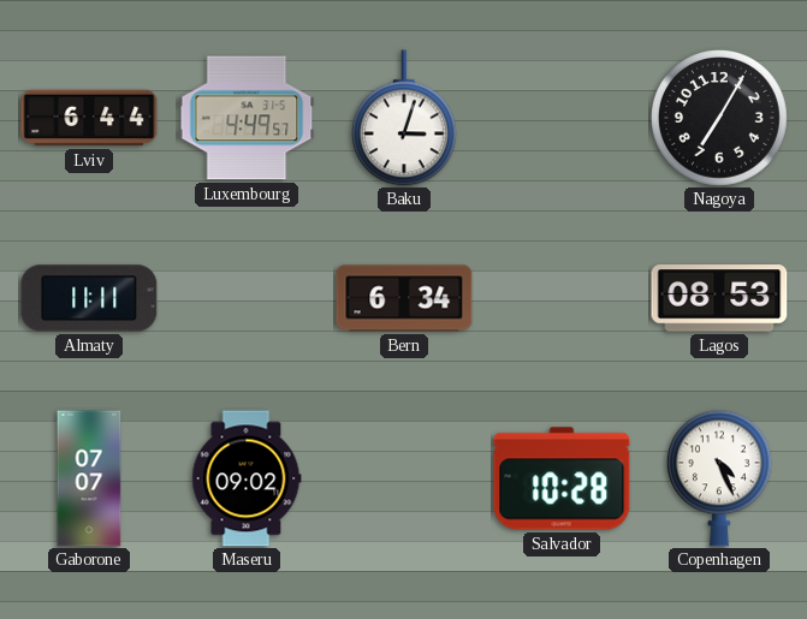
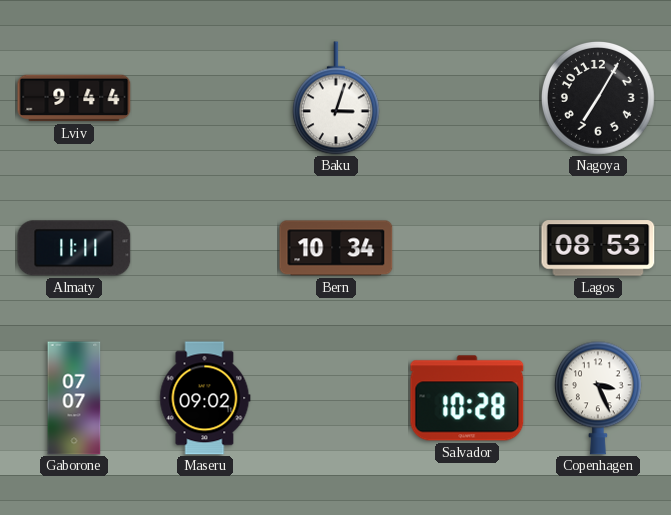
Lviv: 6:44 -> 9:44
Luxembourg: 4:49 -> none
Bern: 6:34 -> 10:34
Copenhagen: 4:26 -> 3:26
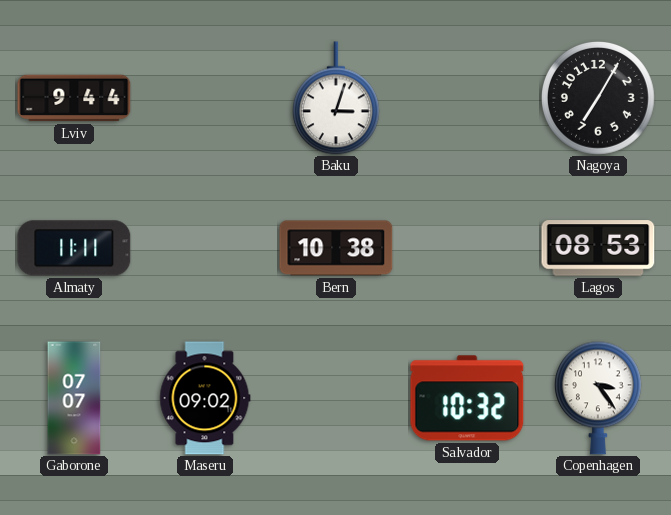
Bern: 10:34 -> 10:38
Salvador: 10:28 -> 10:32
Copenhagen: 3:26 -> 3:24
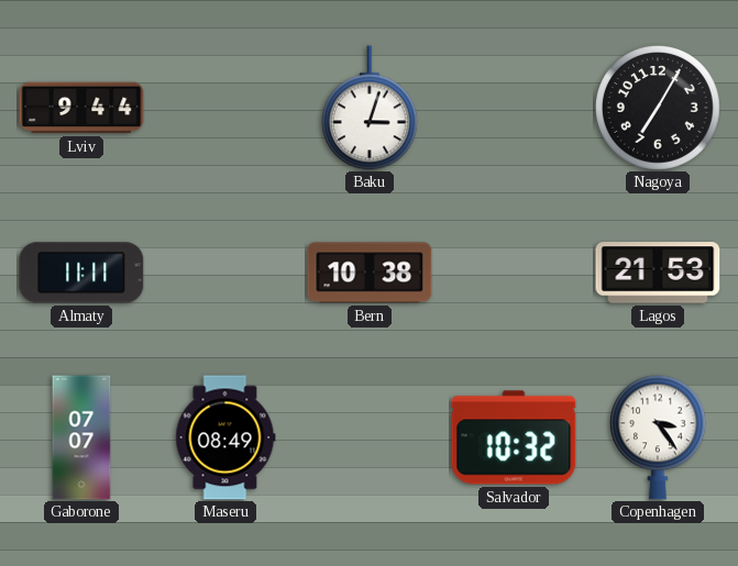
Lagos: 08:53 -> 21:53
Maseru: 09:02 -> 08:49
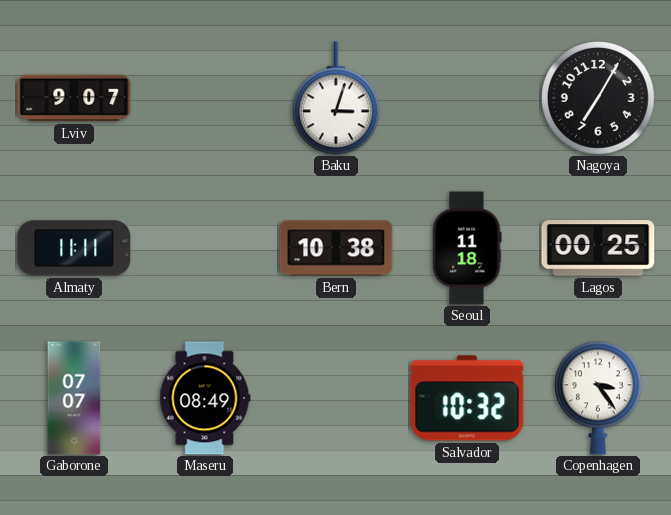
Lviv: 9:44 -> 9:07
Seoul: none -> 11:18
Lagos: 21:53 -> 00:25
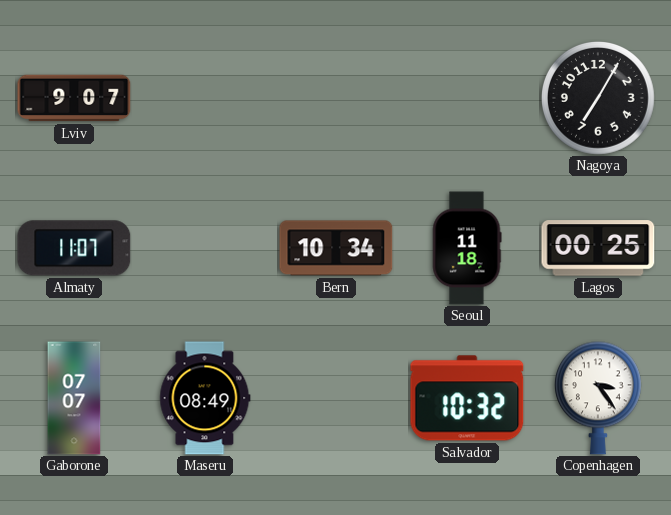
Baku: 3:03 -> none
Almaty: 11:11 -> 11:07
Bern: 10:38 -> 10:34
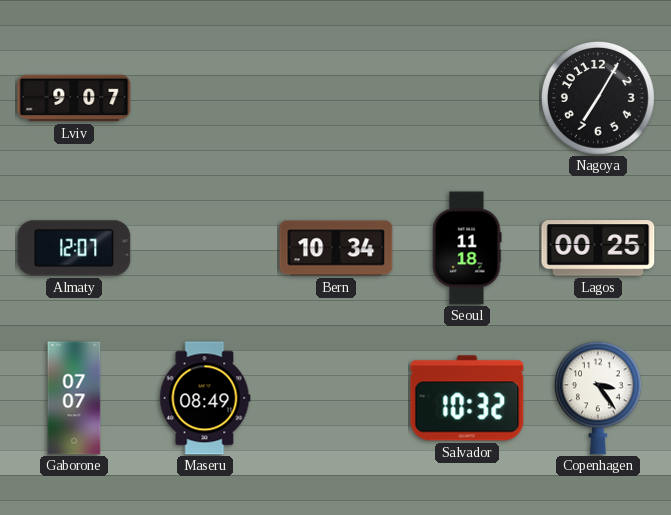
Almaty: 11:07 -> 12:07
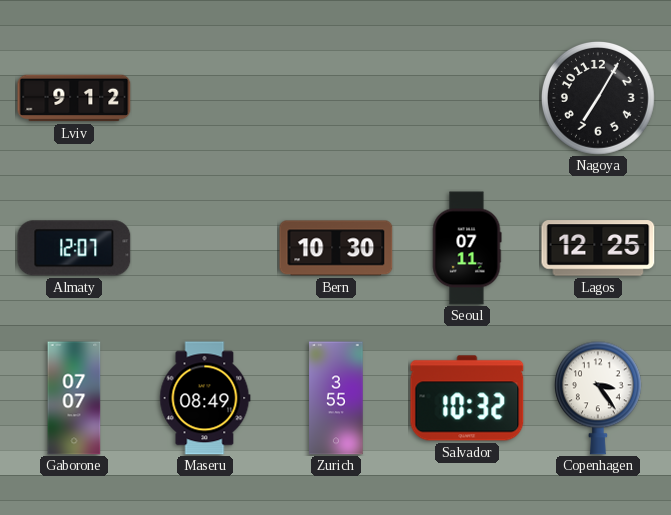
Lviv: 9:07 -> 9:12
Bern: 10:34 -> 10:30
Seoul: 11:18 -> 07:11
Lagos: 00:25 -> 12:25
Zurich: none -> 3:55
